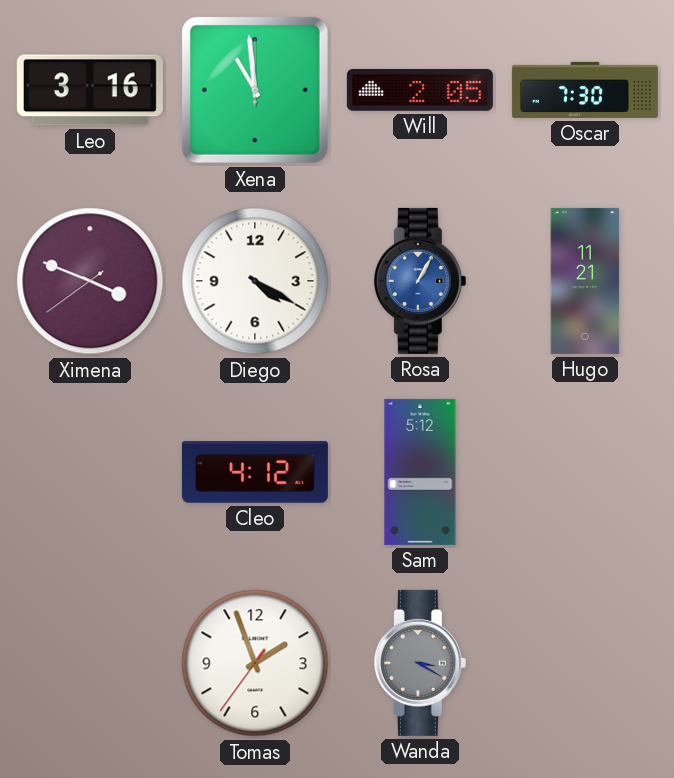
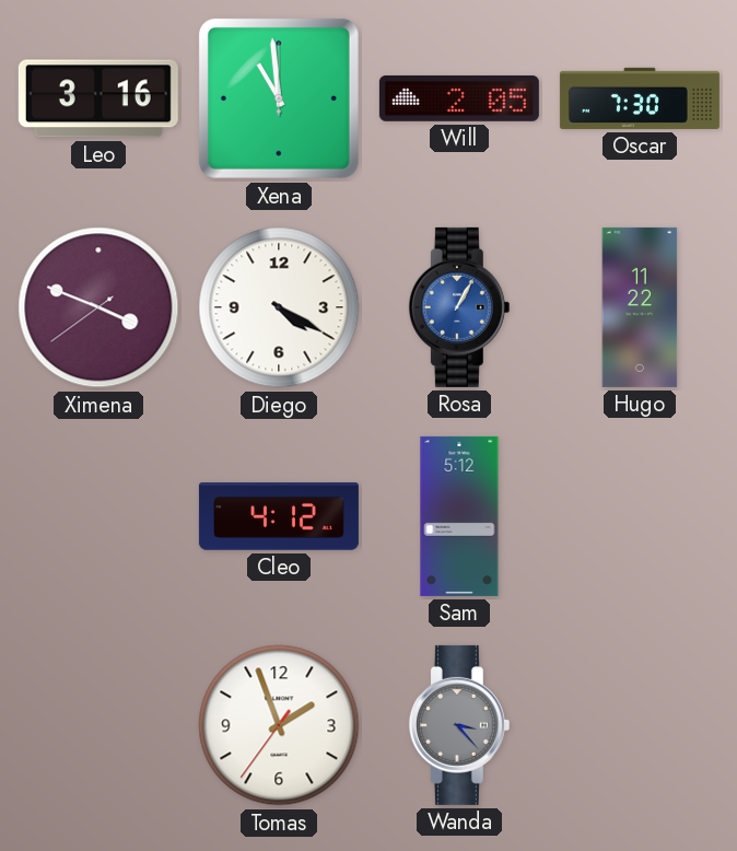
Hugo: 11:21 -> 11:22
Wanda: 3:20 -> 3:23
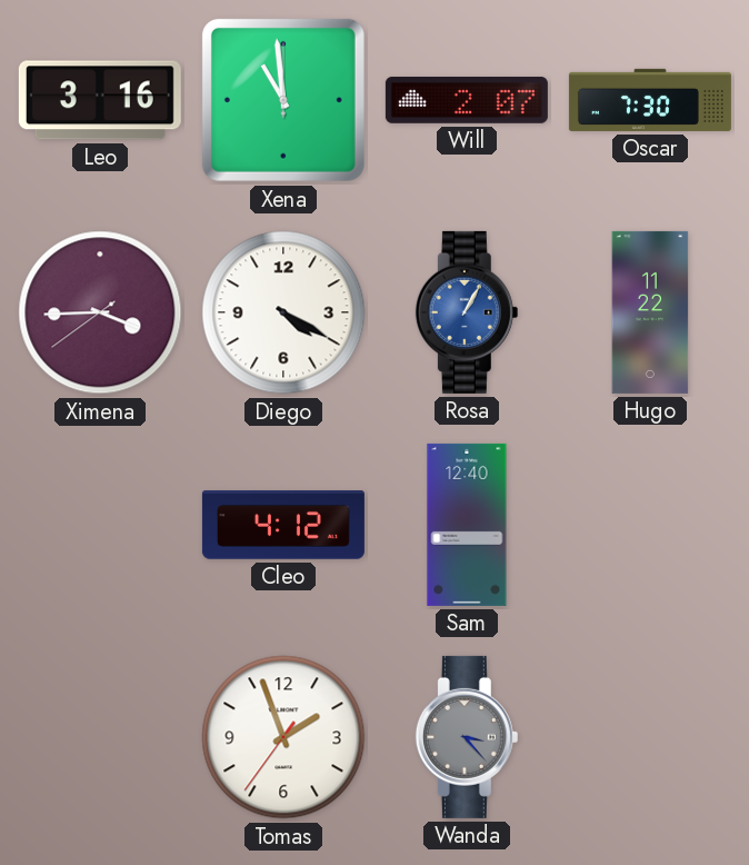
Will: 2:05 -> 2:07
Ximena: 3:48 -> 3:44
Sam: 5:12 -> 12:40
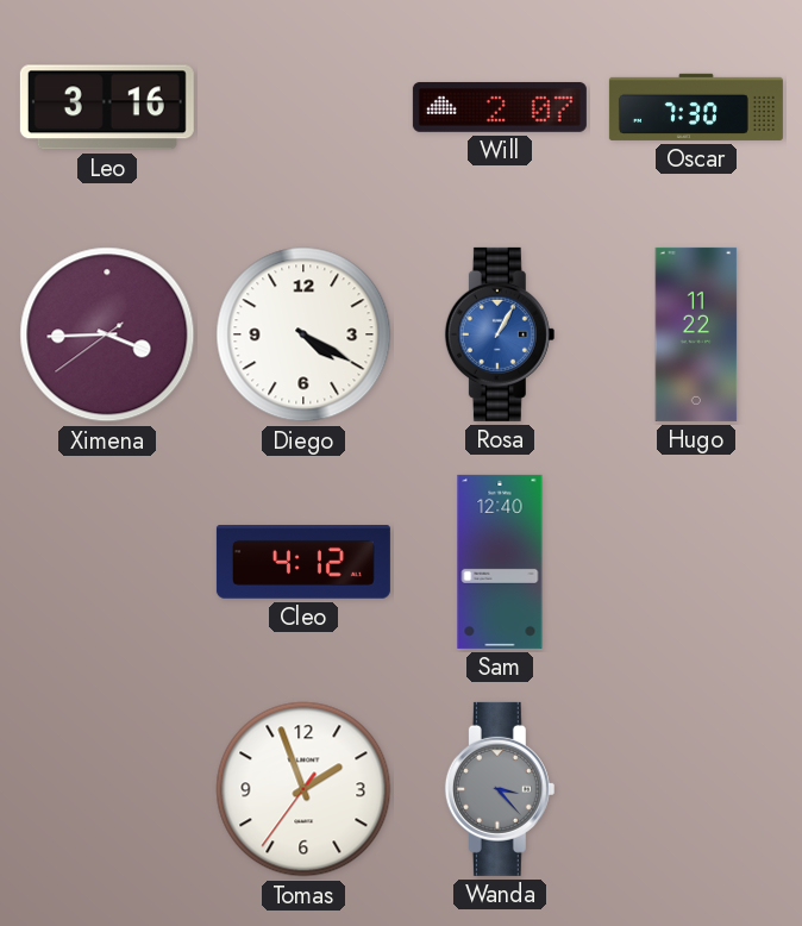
Xena: 10:59 -> none
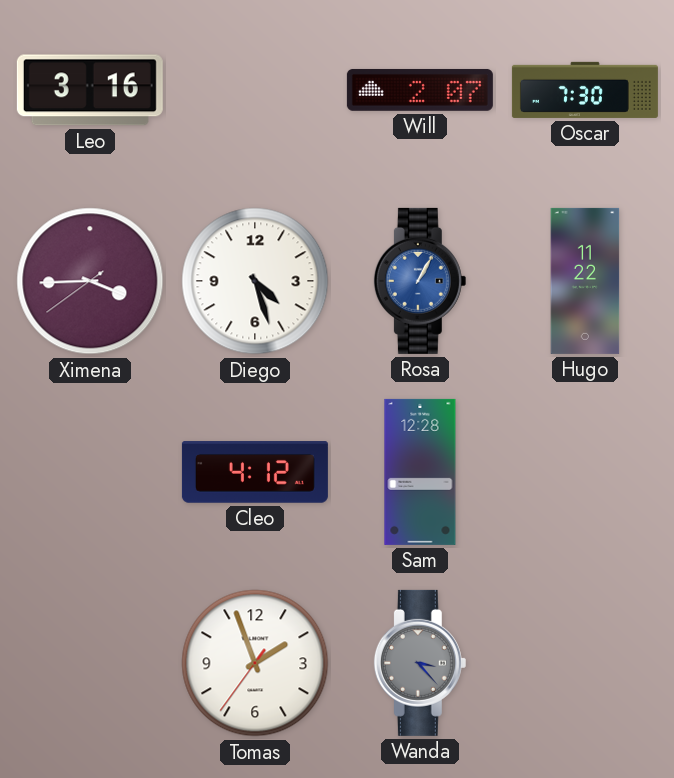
Diego: 4:20 -> 4:27
Sam: 12:40 -> 12:28
